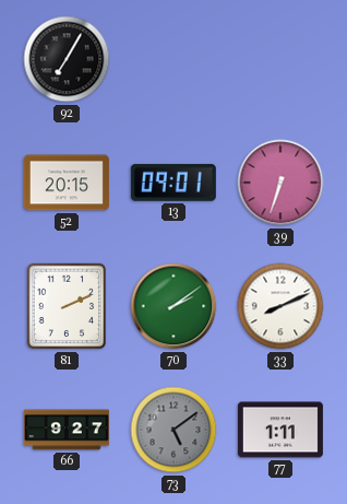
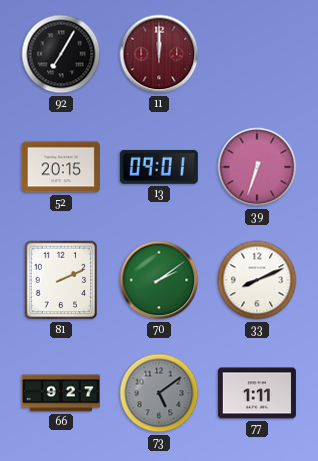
11: none -> 12:00
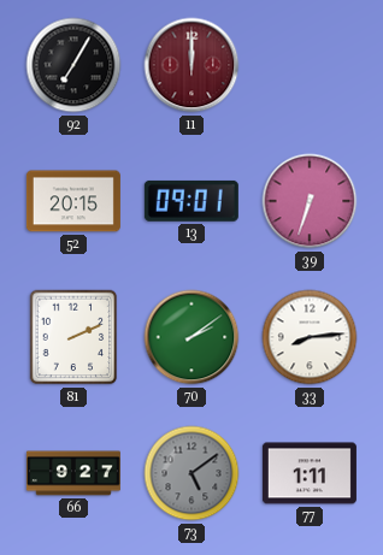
33: 8:11 -> 8:14
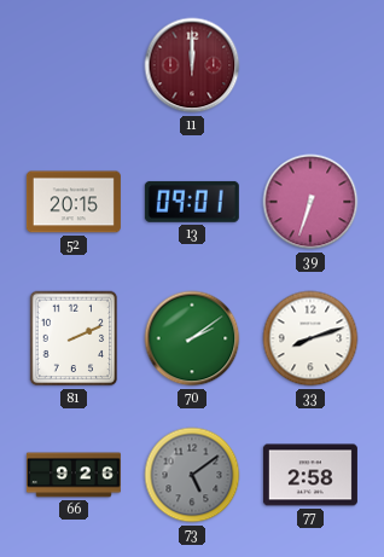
92: 7:05 -> none
33: 8:14 -> 8:12
66: 9:27 -> 9:26
77: 1:11 -> 2:58
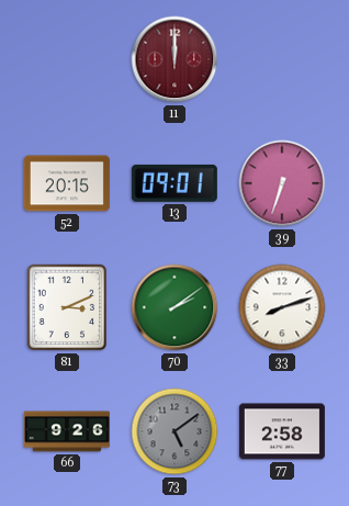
81: 2:11 -> 3:11
